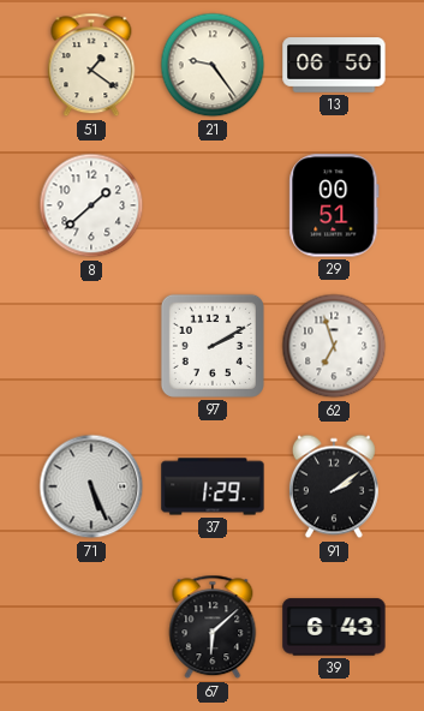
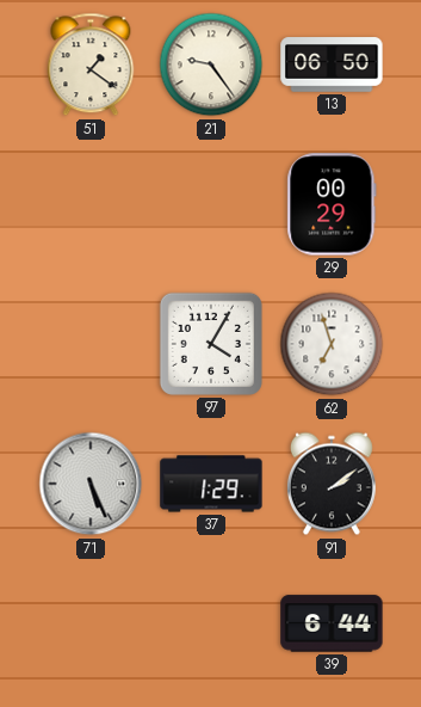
8: 1:38 -> none
29: 00:51 -> 00:29
97: 2:10 -> 4:05
67: 6:08 -> none
39: 6:43 -> 6:44
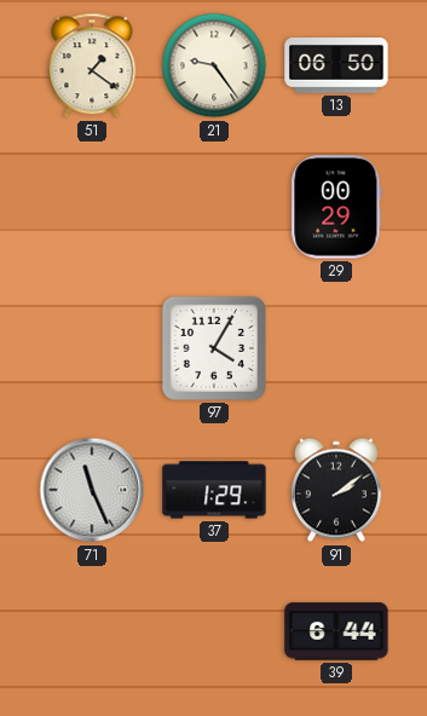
62: 6:57 -> none
71: 5:26 -> 11:26
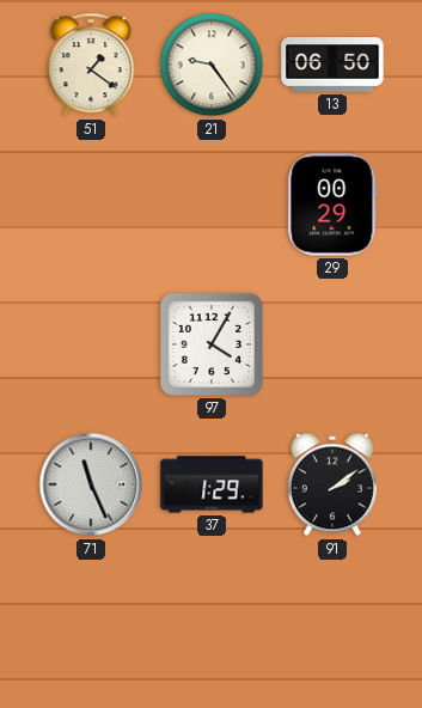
39: 6:44 -> none
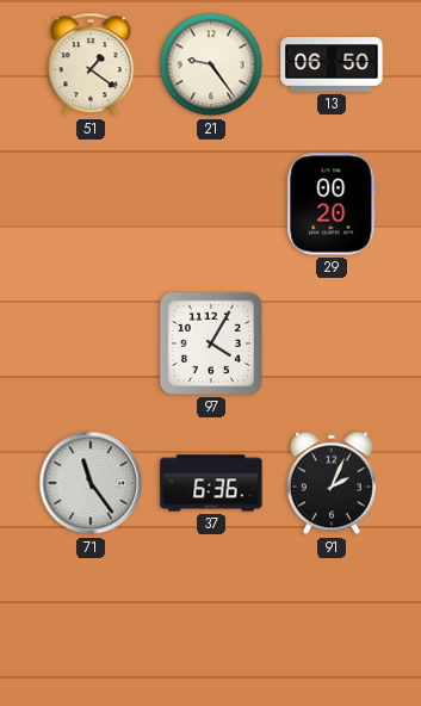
29: 00:29 -> 00:20
71: 11:26 -> 11:24
37: 1:29 -> 6:36
91: 2:09 -> 2:04
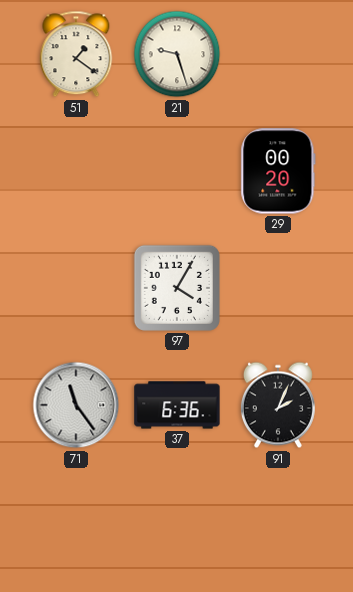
21: 9:24 -> 9:27
13: 06:50 -> none
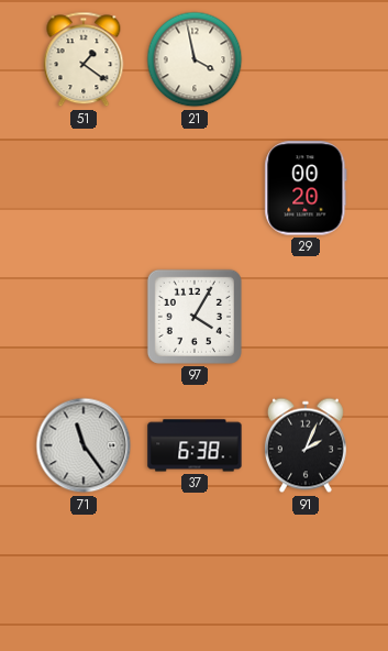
21: 9:27 -> 3:58
37: 6:36 -> 6:38
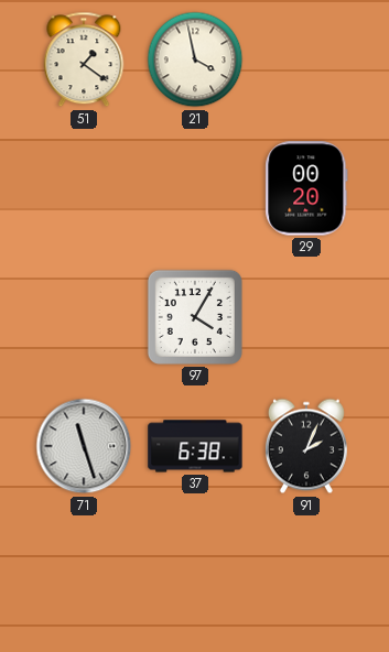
71: 11:24 -> 11:27
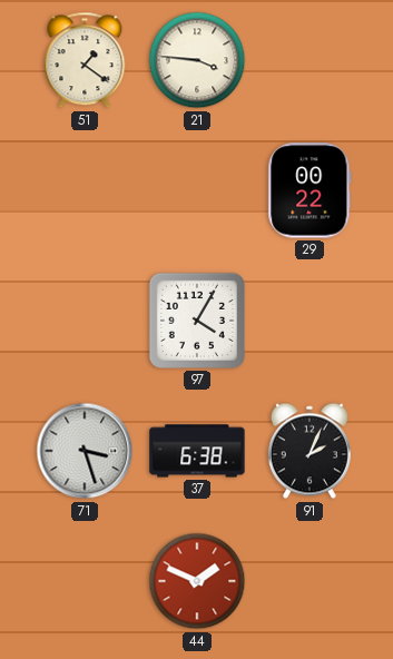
21: 3:58 -> 3:46
29: 00:20 -> 00:22
71: 11:27 -> 3:27
44: none -> 1:49
